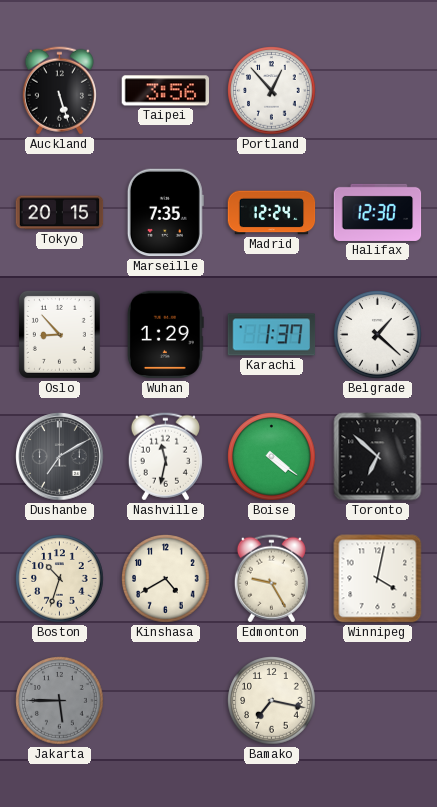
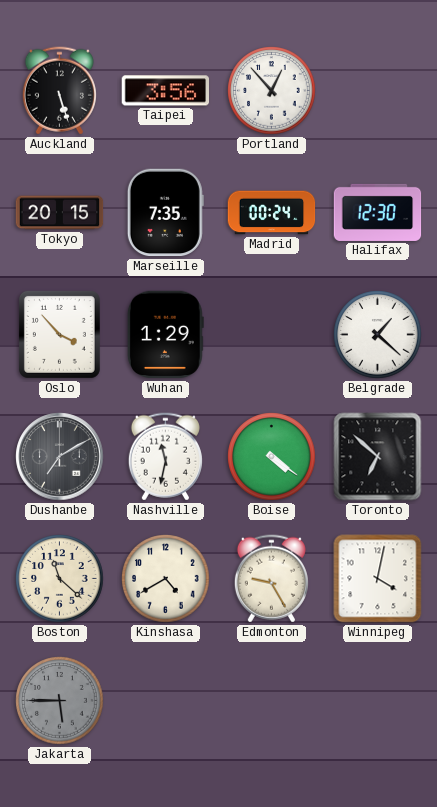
Madrid: 12:24 -> 00:24
Oslo: 8:53 -> 3:53
Karachi: 1:37 -> none
Boston: 10:33 -> 11:22
Bamako: 7:17 -> none
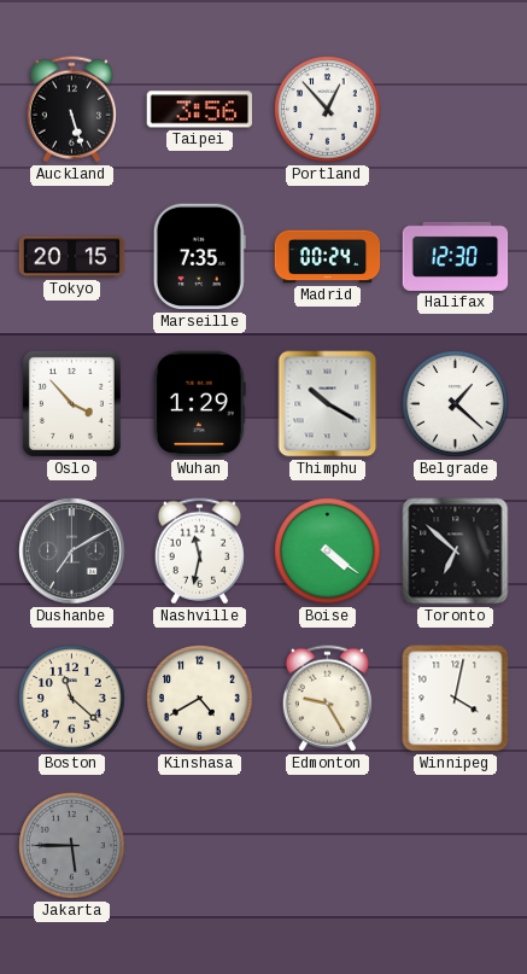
Thimphu: none -> 10:20
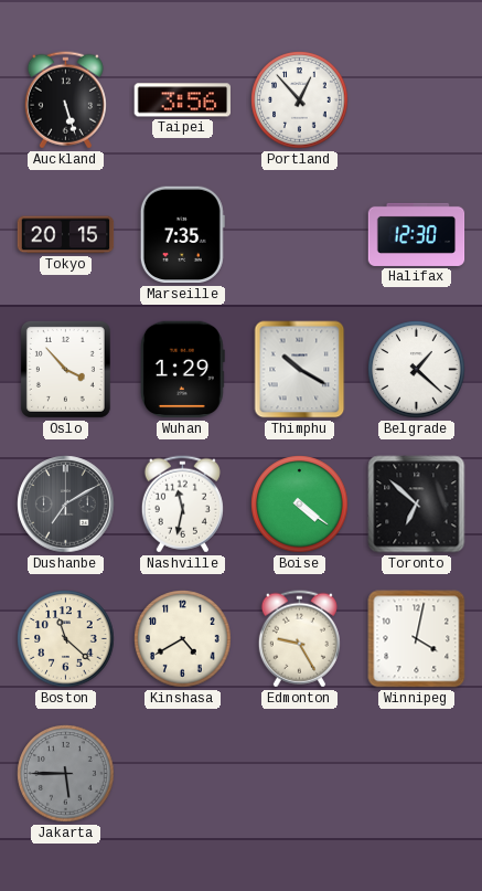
Madrid: 00:24 -> none
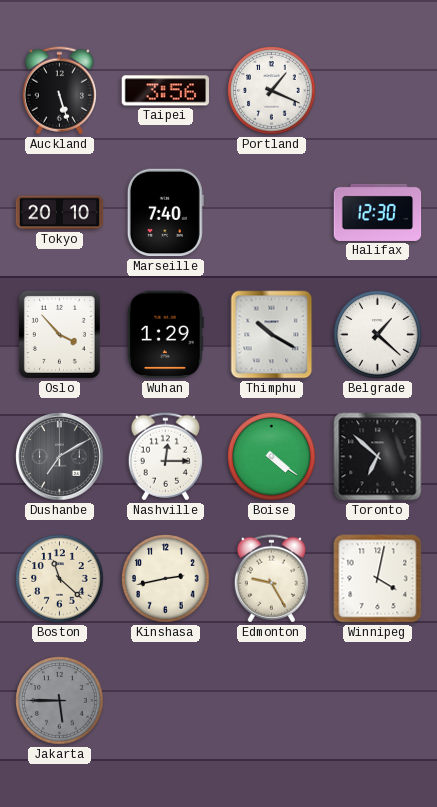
Portland: 12:53 -> 1:19
Tokyo: 20:15 -> 20:10
Marseille: 7:35 -> 7:40
Nashville: 11:32 -> 12:15
Kinshasa: 4:40 -> 2:43
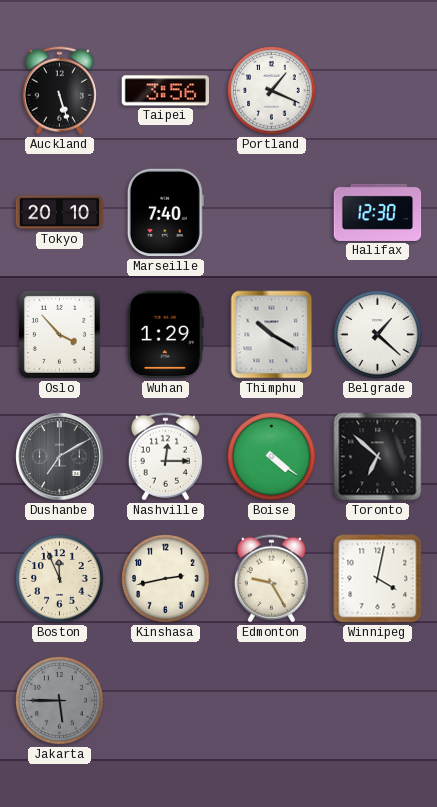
Boston: 11:22 -> 11:56
